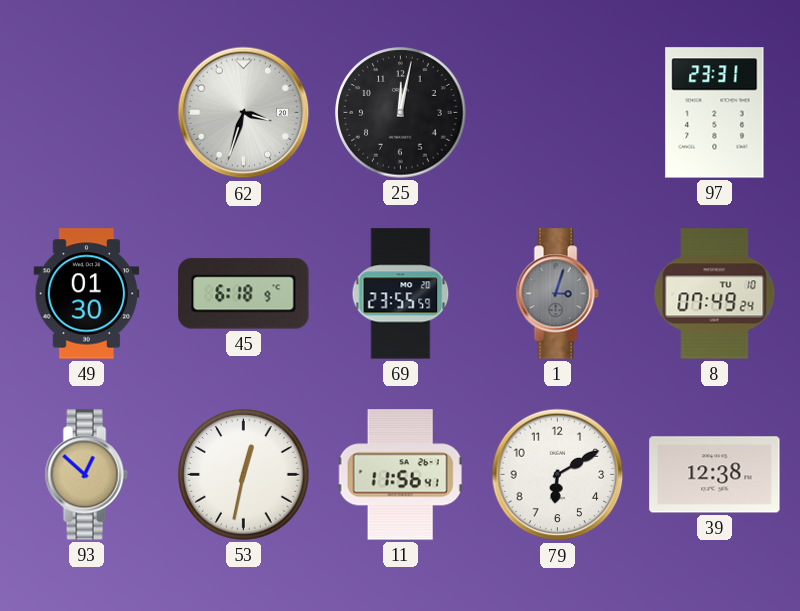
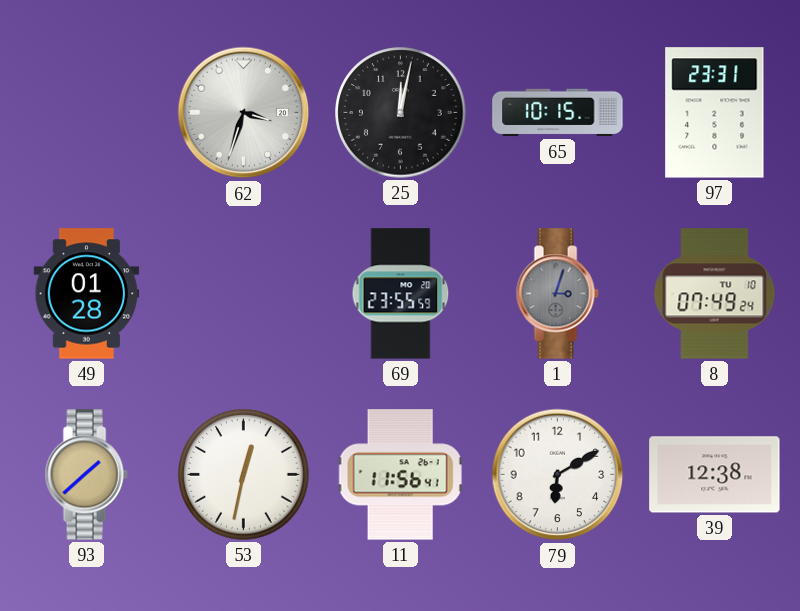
65: none -> 10:15
49: 01:30 -> 01:28
45: 6:18 -> none
93: 12:52 -> 1:38
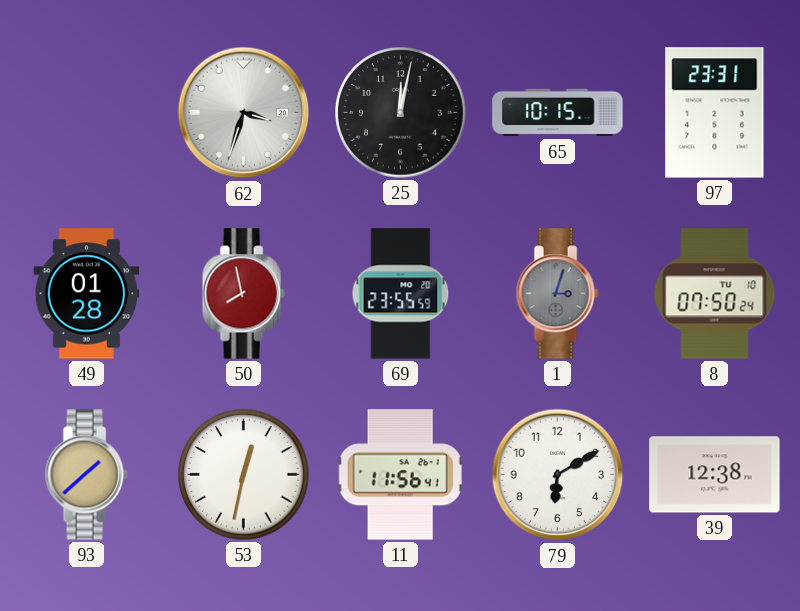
50: none -> 7:58
8: 07:49 -> 07:50
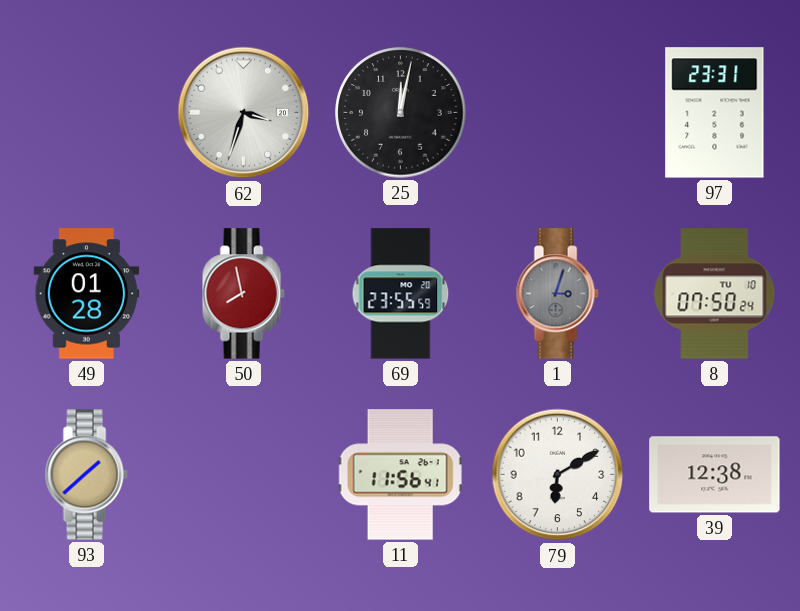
65: 10:15 -> none
53: 12:32 -> none
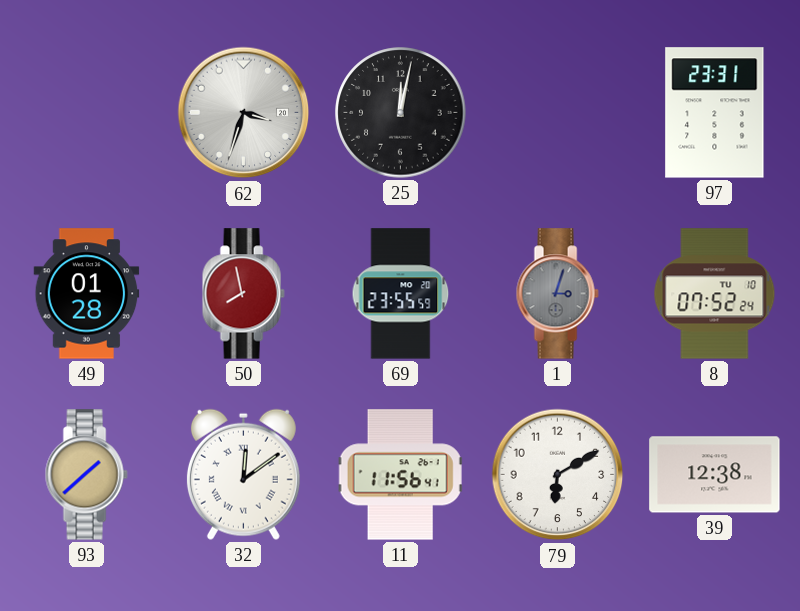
8: 07:50 -> 07:52
32: none -> 12:09
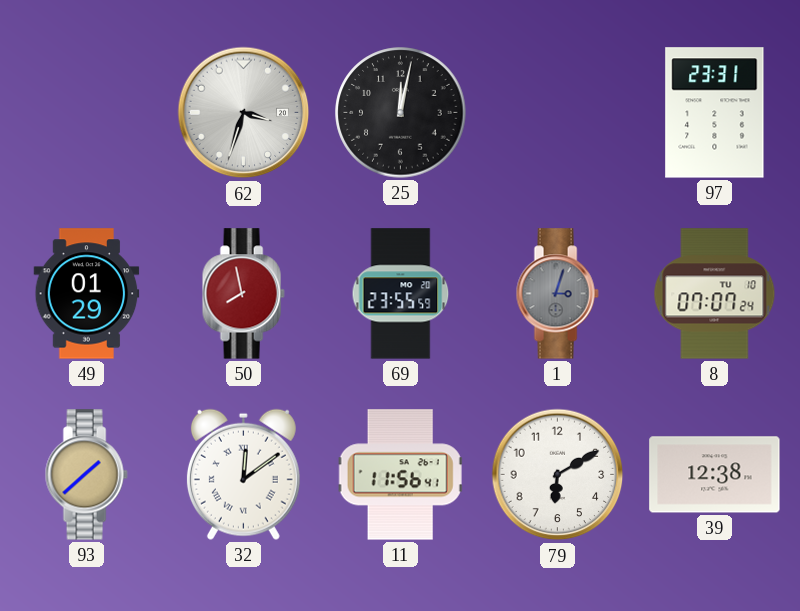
49: 01:28 -> 01:29
8: 07:52 -> 07:07
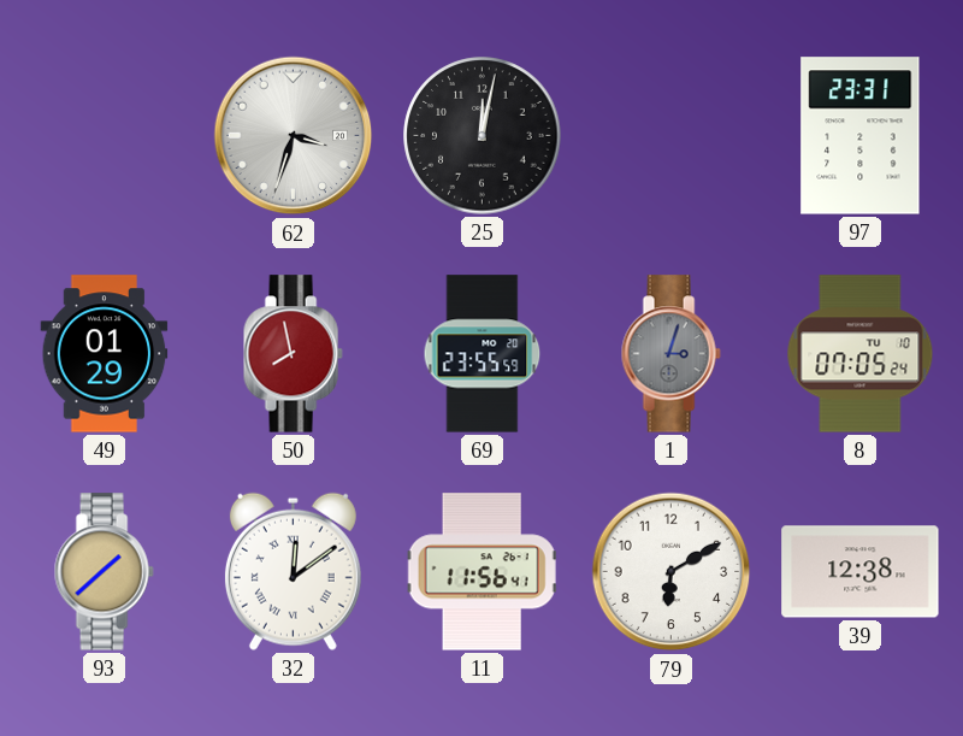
8: 07:07 -> 07:05
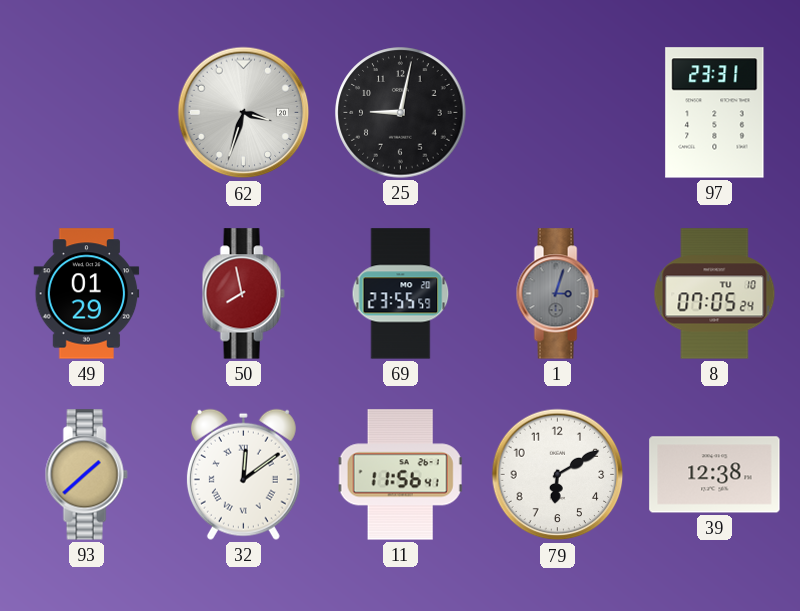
25: 12:02 -> 9:02
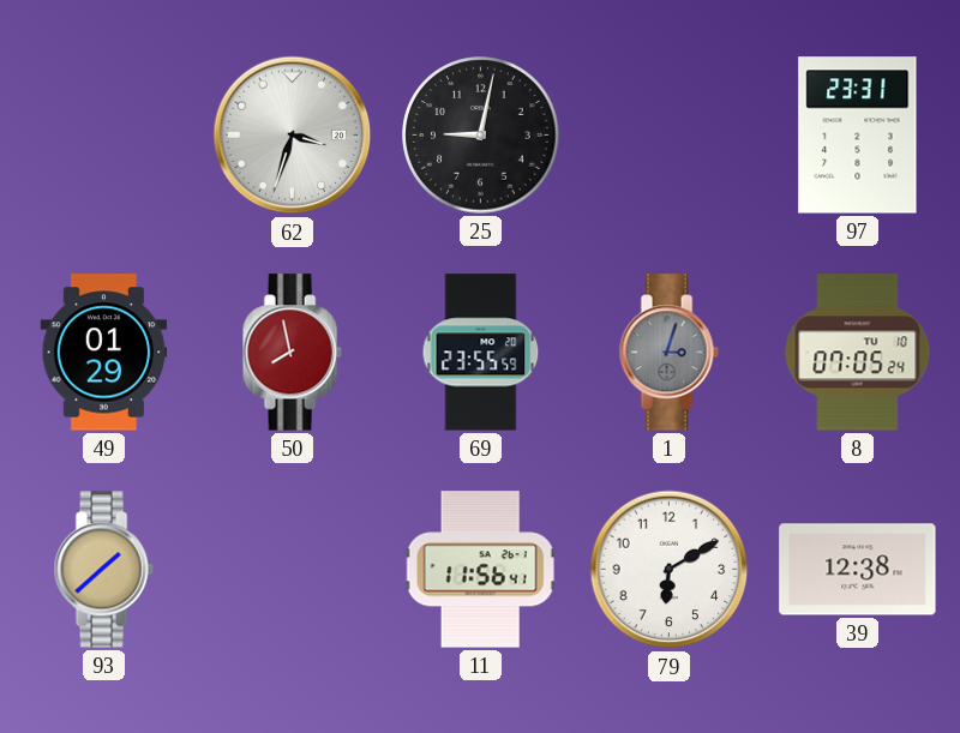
32: 12:09 -> none
